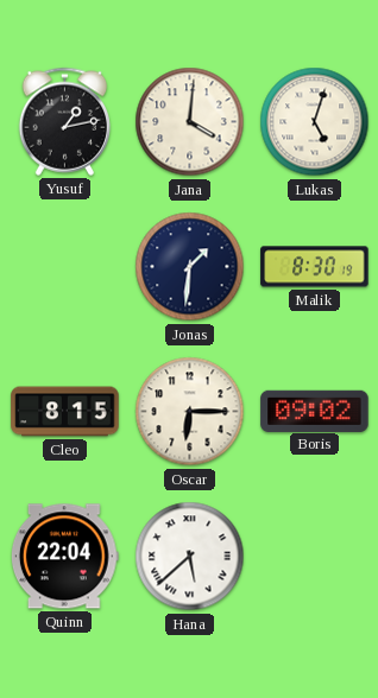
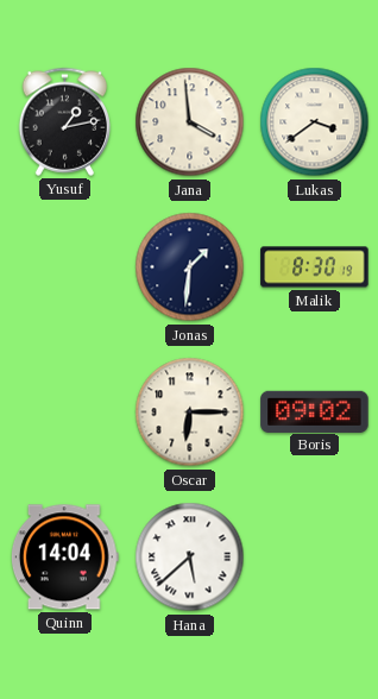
Jana: 4:01 -> 3:59
Lukas: 5:03 -> 3:39
Cleo: 8:15 -> none
Quinn: 22:04 -> 14:04
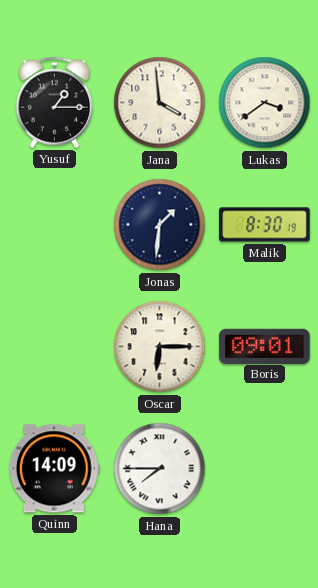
Yusuf: 1:13 -> 1:15
Boris: 09:02 -> 09:01
Quinn: 14:04 -> 14:09
Hana: 5:38 -> 7:45
